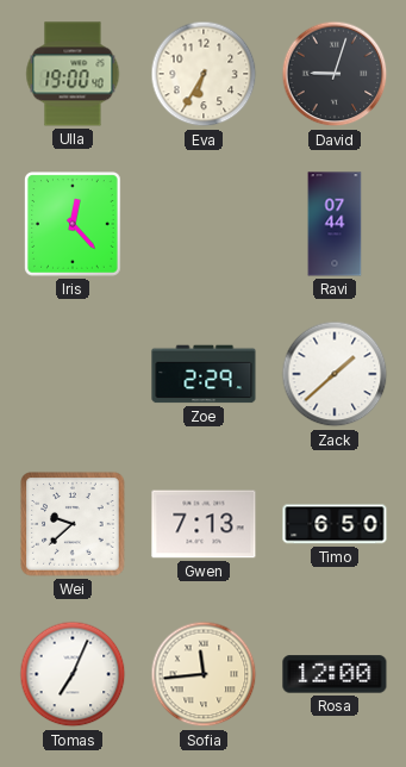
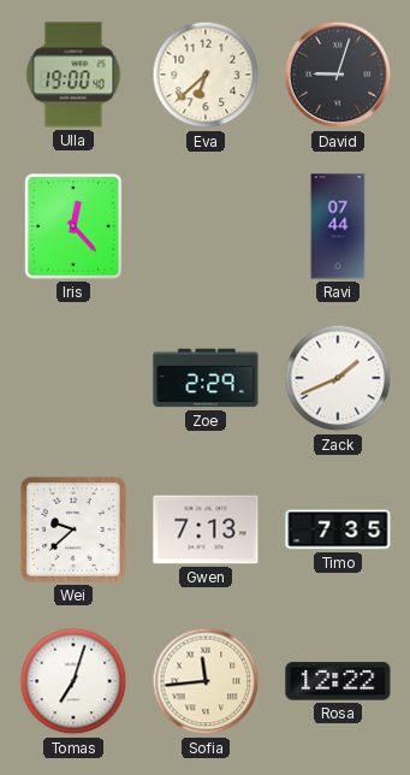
Eva: 6:35 -> 6:38
Zack: 1:38 -> 1:41
Timo: 6:50 -> 7:35
Tomas: 7:04 -> 7:03
Rosa: 12:00 -> 12:22
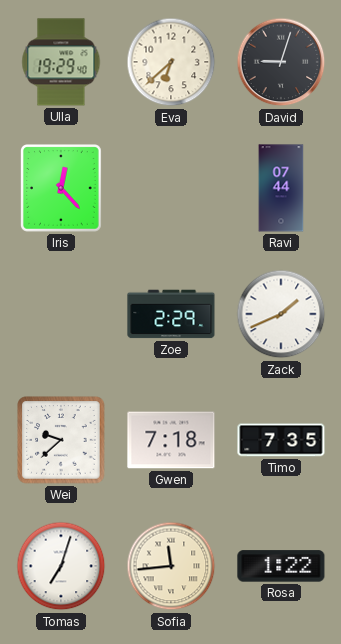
Ulla: 19:00 -> 19:29
Gwen: 7:13 -> 7:18
Rosa: 12:22 -> 1:22
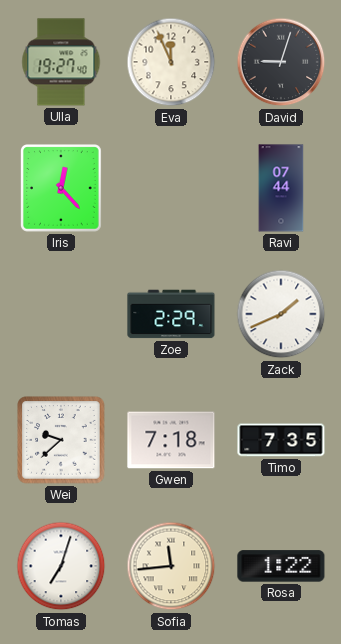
Ulla: 19:29 -> 19:27
Eva: 6:38 -> 11:56
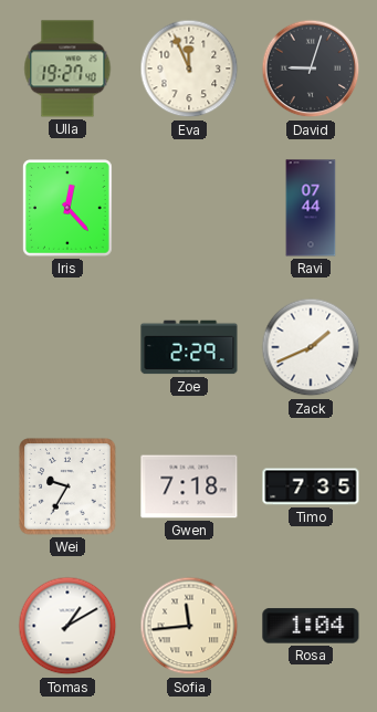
Wei: 9:38 -> 9:35
Tomas: 7:03 -> 1:10
Rosa: 1:22 -> 1:04
